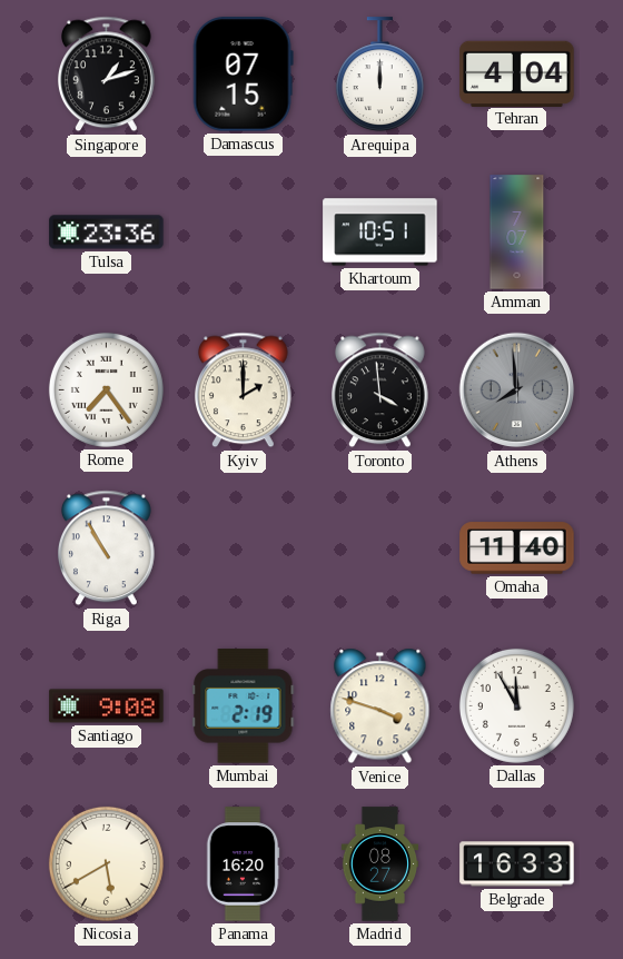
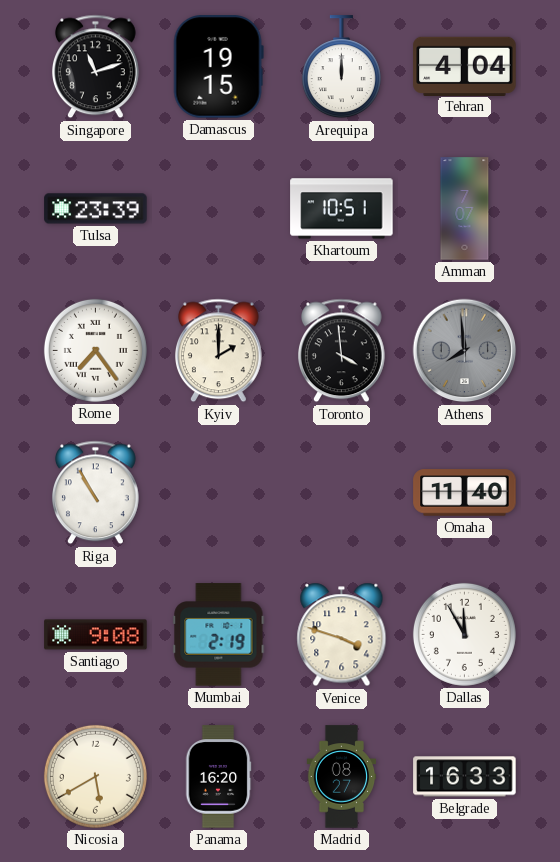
Singapore: 1:12 -> 11:12
Damascus: 07:15 -> 19:15
Tulsa: 23:36 -> 23:39
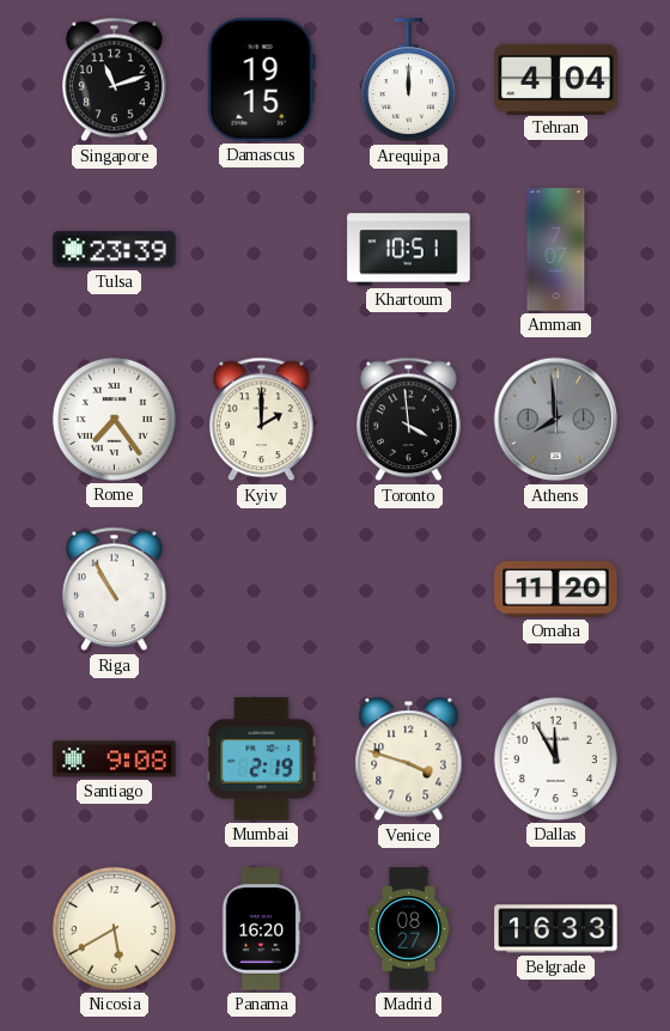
Omaha: 11:40 -> 11:20
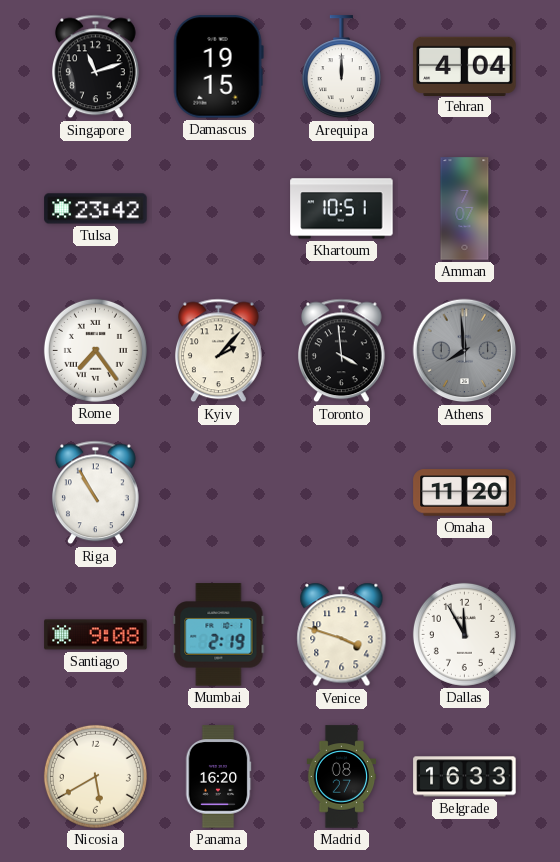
Tulsa: 23:39 -> 23:42
Kyiv: 2:00 -> 2:07
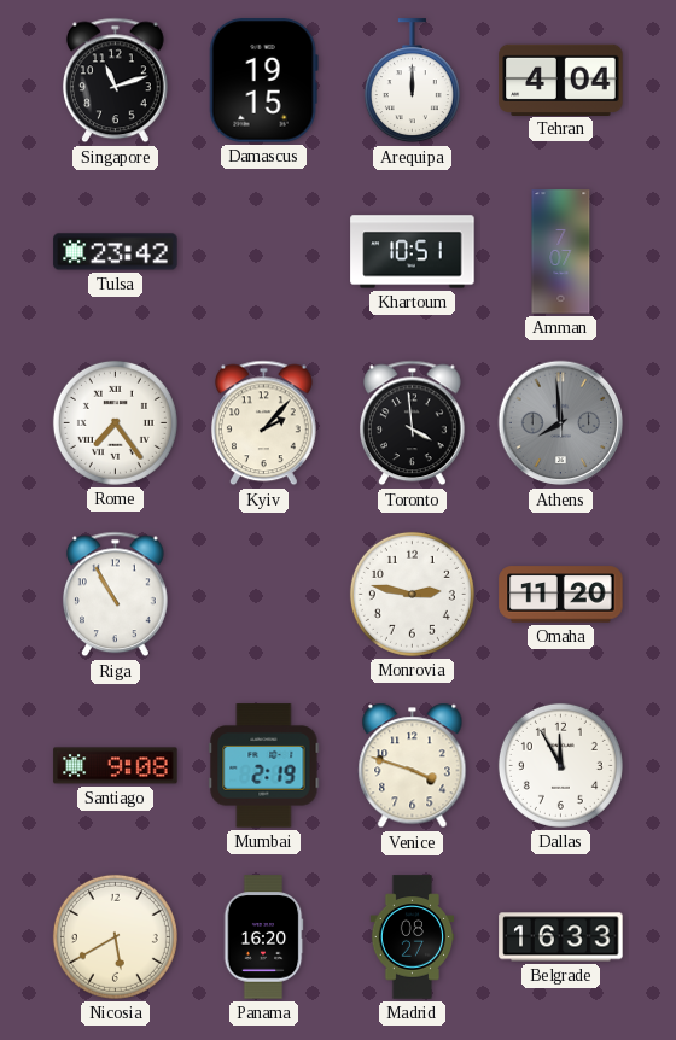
Monrovia: none -> 2:47
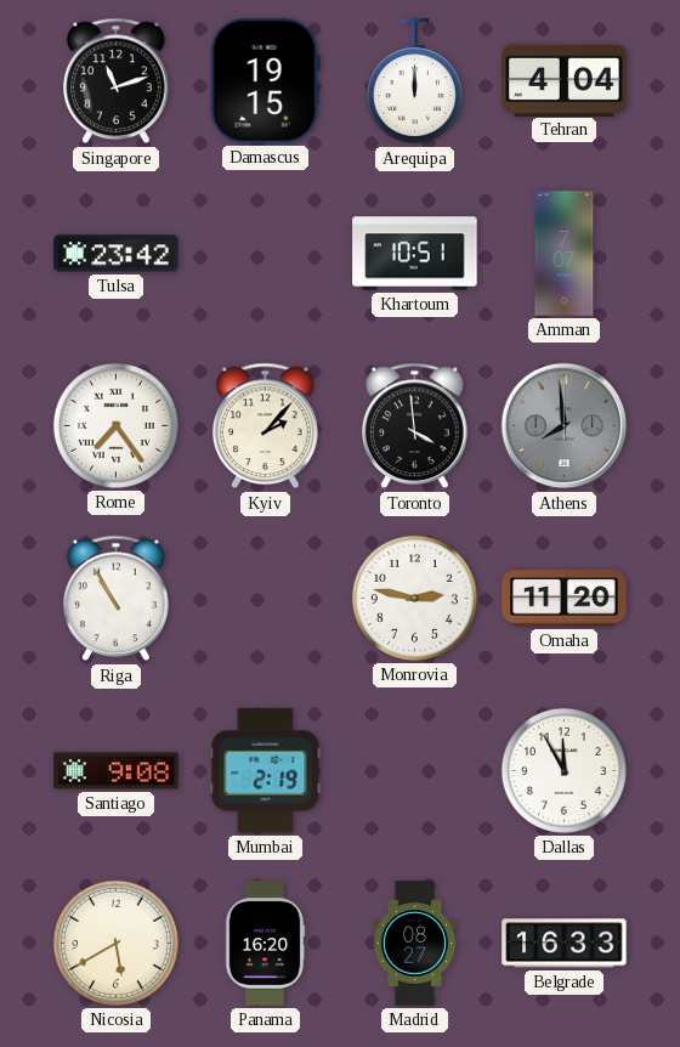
Venice: 3:48 -> none
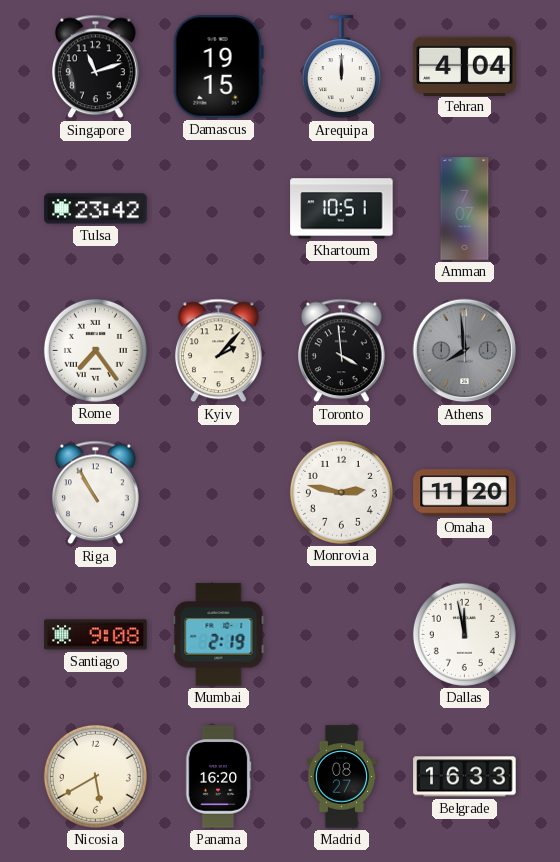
Dallas: 11:55 -> 11:58
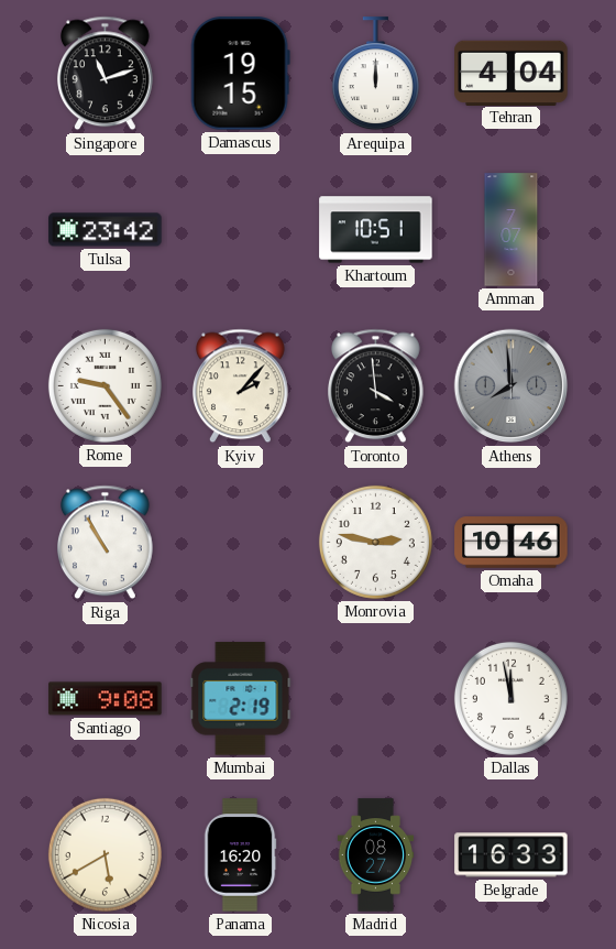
Rome: 7:24 -> 9:24
Omaha: 11:20 -> 10:46
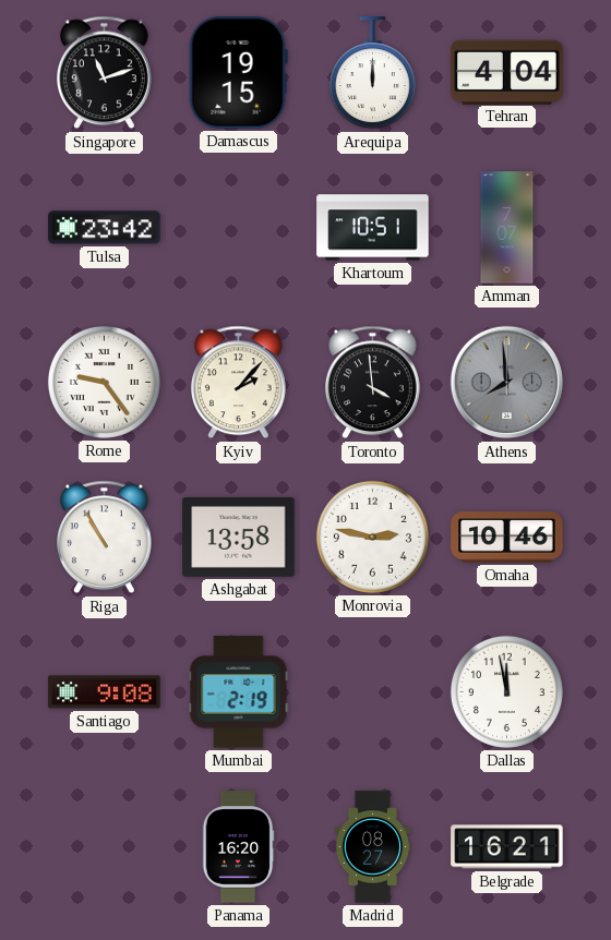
Ashgabat: none -> 13:58
Nicosia: 5:40 -> none
Belgrade: 16:33 -> 16:21
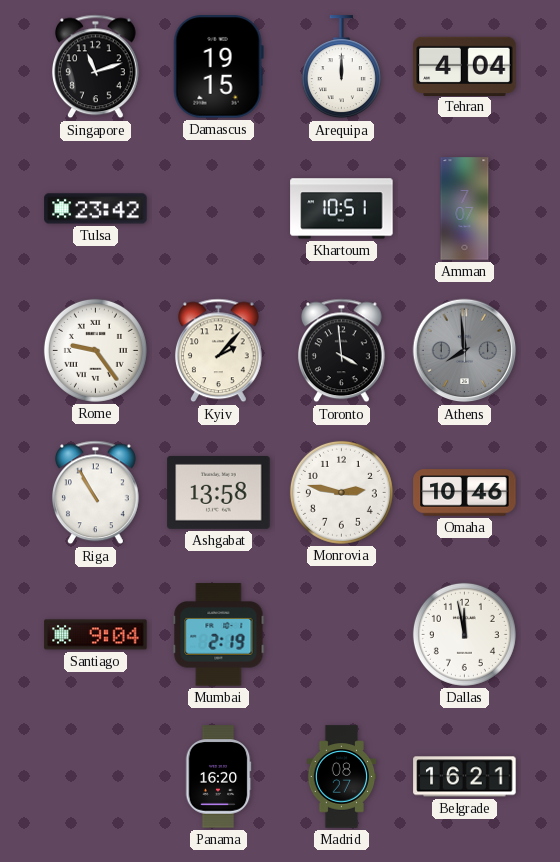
Santiago: 9:08 -> 9:04
